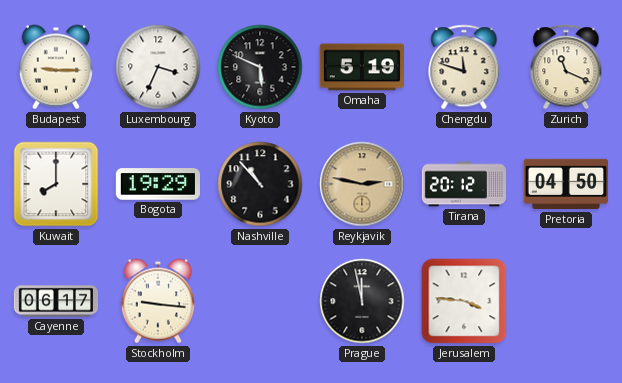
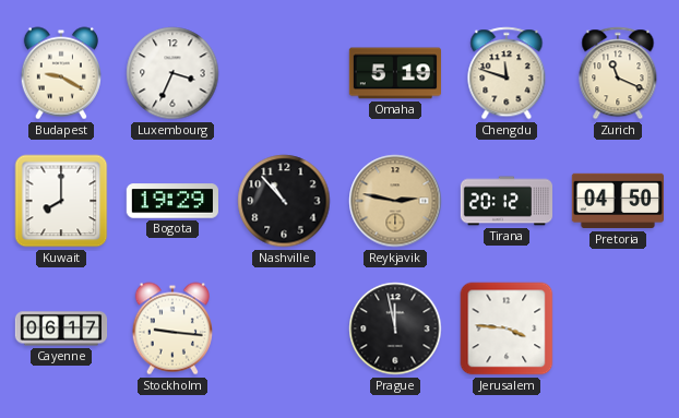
Budapest: 9:15 -> 9:20
Kyoto: 5:49 -> none
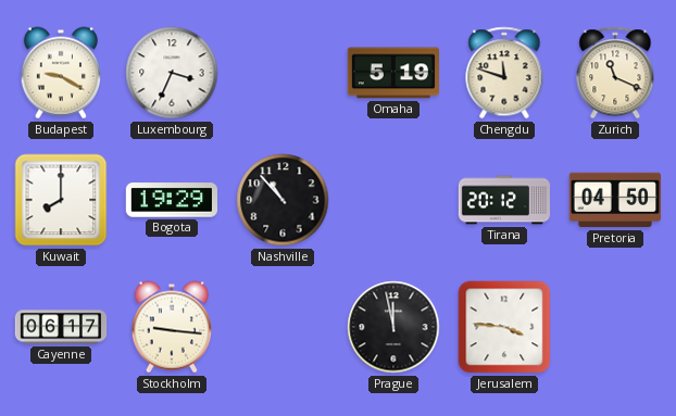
Reykjavik: 2:47 -> none
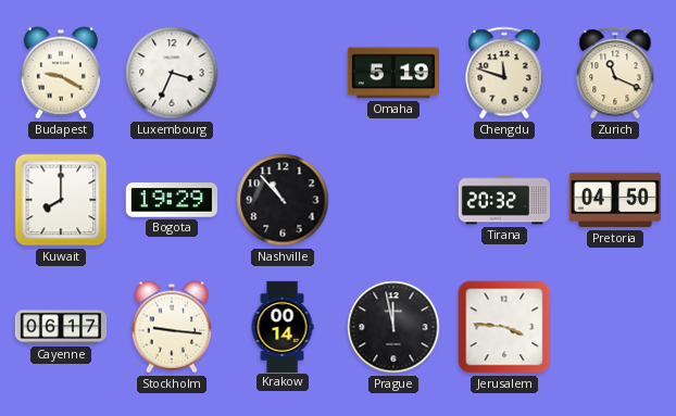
Tirana: 20:12 -> 20:32
Krakow: none -> 00:14
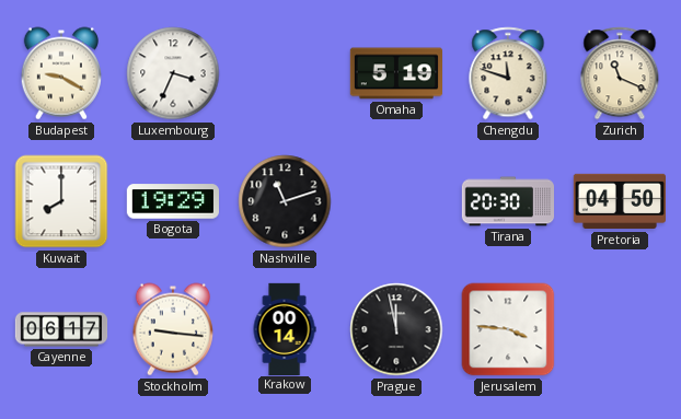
Nashville: 10:53 -> 11:12
Tirana: 20:32 -> 20:30
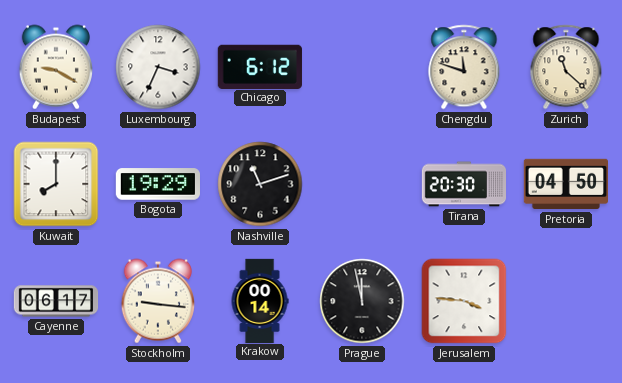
Chicago: none -> 6:12
Omaha: 5:19 -> none
Zurich: 11:19 -> 11:22
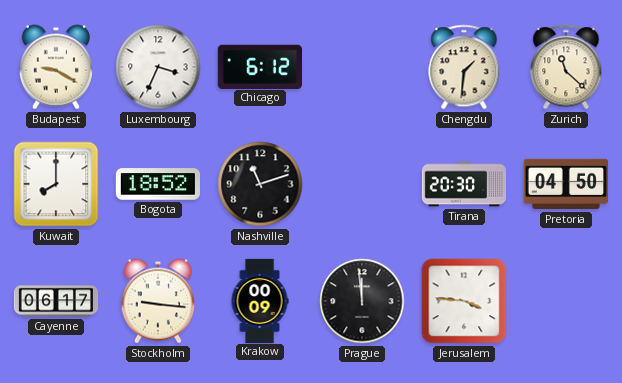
Chengdu: 11:48 -> 1:31
Bogota: 19:29 -> 18:52
Krakow: 00:14 -> 00:09
Prague: 11:58 -> 11:59
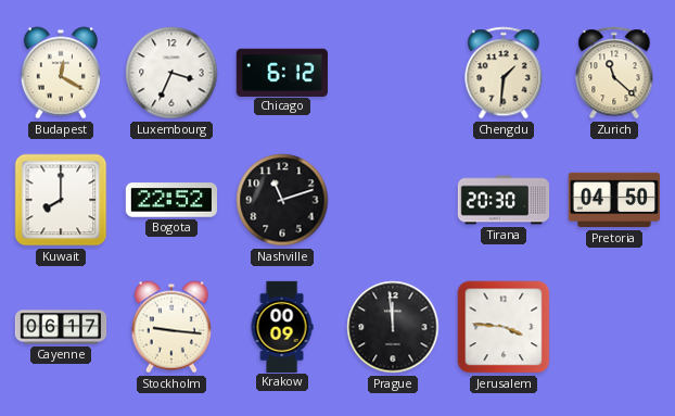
Budapest: 9:20 -> 12:20
Bogota: 18:52 -> 22:52
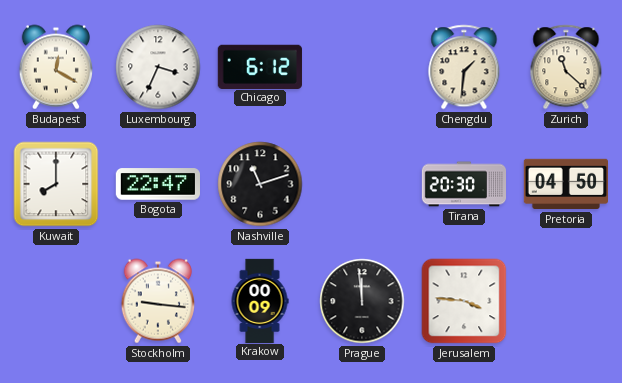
Bogota: 22:52 -> 22:47
Cayenne: 06:17 -> none
